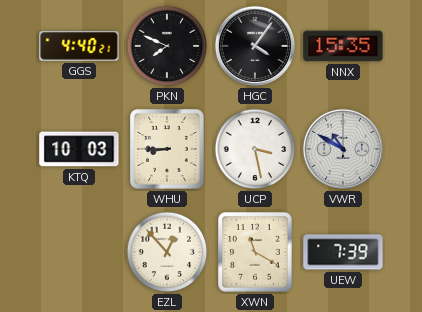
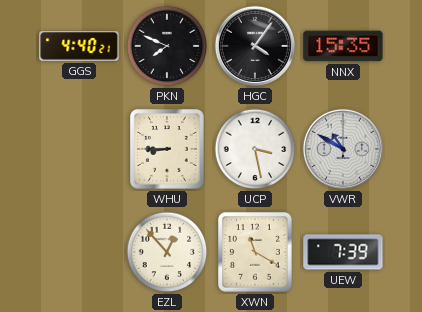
KTQ: 10:03 -> none
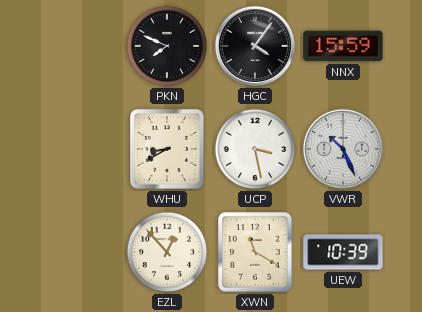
GGS: 4:40 -> none
NNX: 15:35 -> 15:59
WHU: 8:45 -> 8:40
VWR: 10:50 -> 10:26
UEW: 7:39 -> 10:39
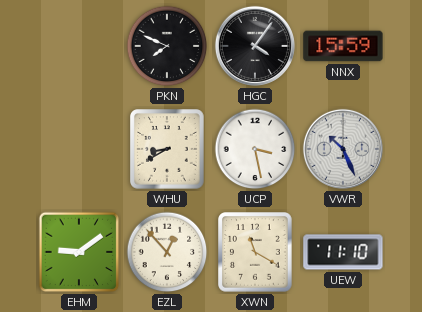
EHM: none -> 9:09
UEW: 10:39 -> 11:10
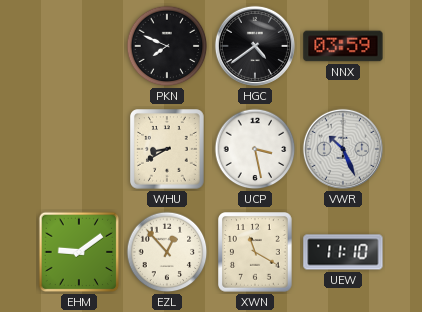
HGC: 4:06 -> 4:39
NNX: 15:59 -> 03:59
